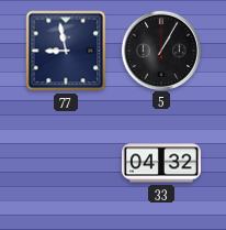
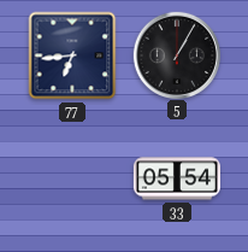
77: 8:58 -> 6:44
33: 04:32 -> 05:54
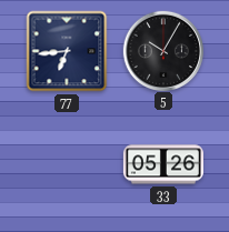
5: 1:05 -> 10:05
33: 05:54 -> 05:26
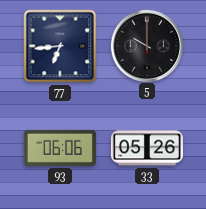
5: 10:05 -> 10:00
93: none -> 06:06
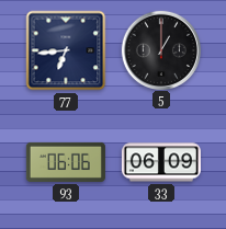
5: 10:00 -> 1:00
33: 05:26 -> 06:09
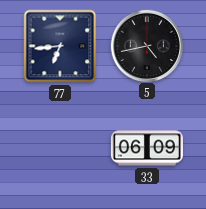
5: 1:00 -> 4:43
93: 06:06 -> none
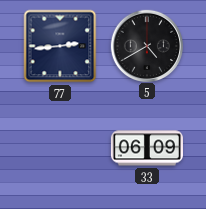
77: 6:44 -> 2:44
5: 4:43 -> 4:40
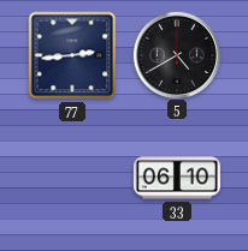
33: 06:09 -> 06:10
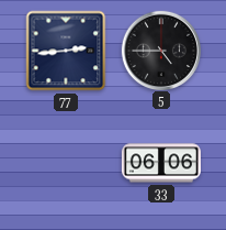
5: 4:40 -> 4:45
33: 06:10 -> 06:06
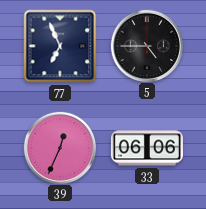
77: 2:44 -> 6:56
39: none -> 12:34
